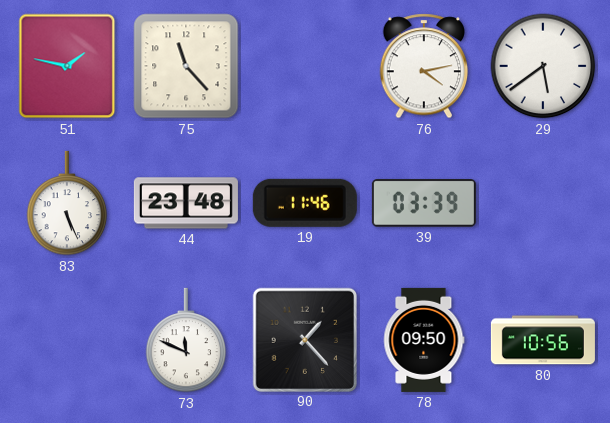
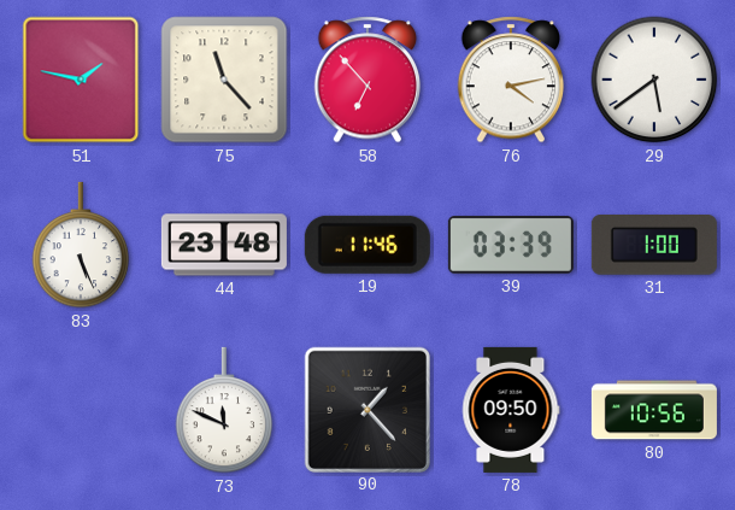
58: none -> 6:53
31: none -> 1:00
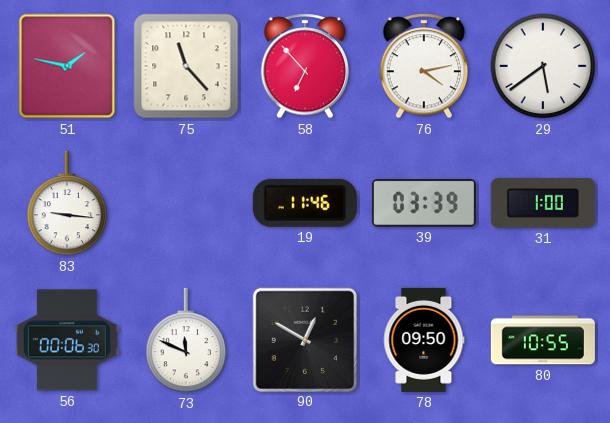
83: 5:26 -> 9:16
44: 23:48 -> none
56: none -> 00:06
90: 1:23 -> 12:50
80: 10:56 -> 10:55
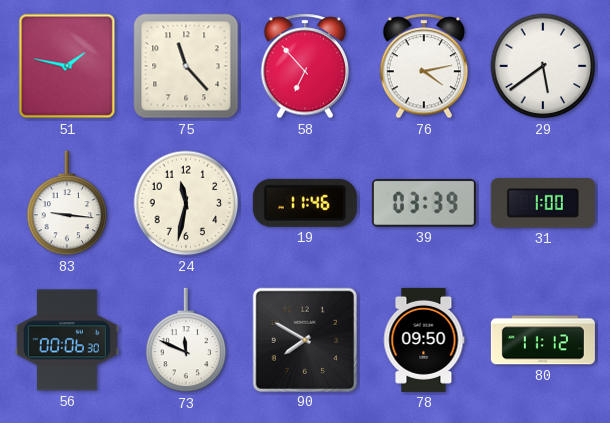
24: none -> 11:32
90: 12:50 -> 7:50
80: 10:55 -> 11:12
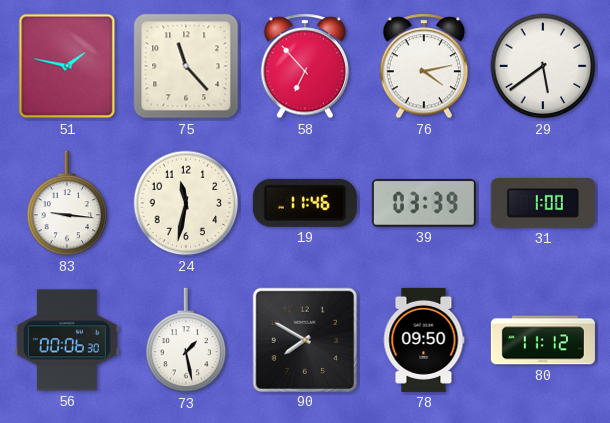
73: 11:49 -> 1:28
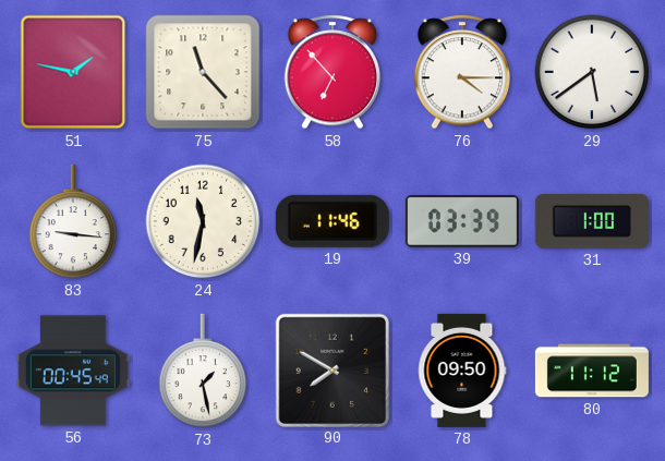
76: 4:13 -> 4:15
56: 00:06 -> 00:45
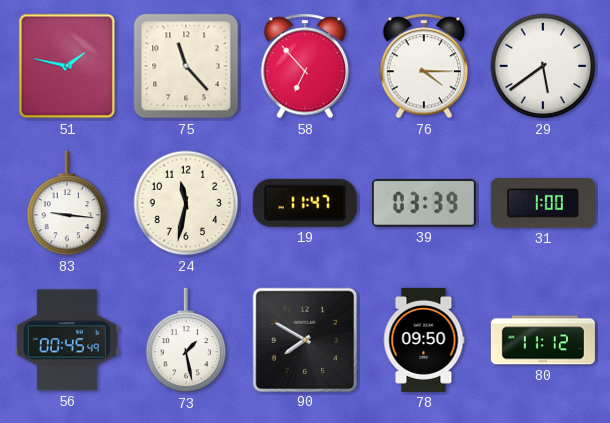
19: 11:46 -> 11:47
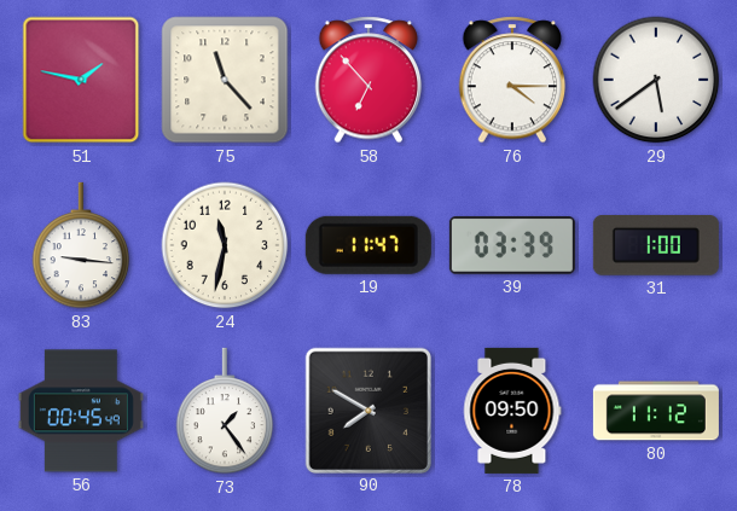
73: 1:28 -> 1:24
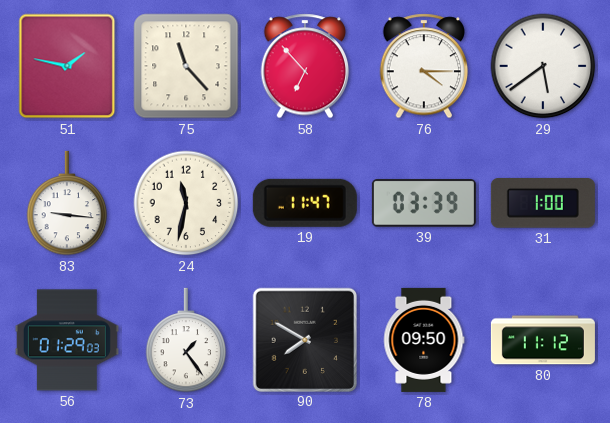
56: 00:45 -> 01:29
